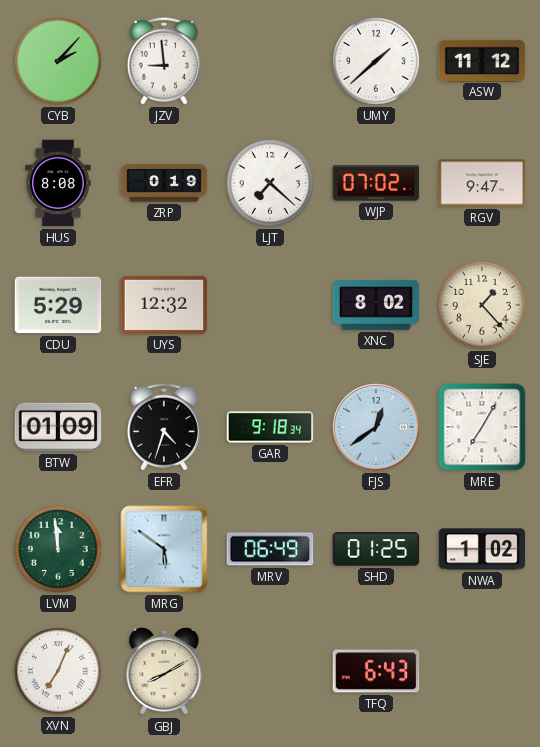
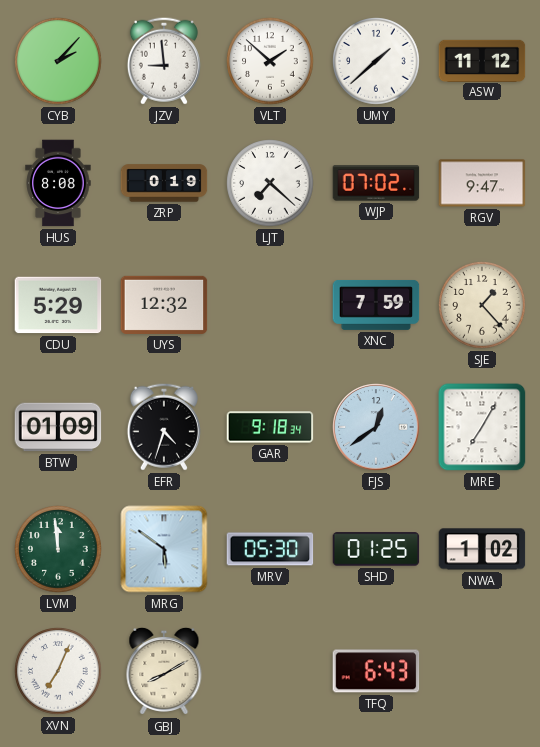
VLT: none -> 1:52
XNC: 8:02 -> 7:59
MRV: 06:49 -> 05:30
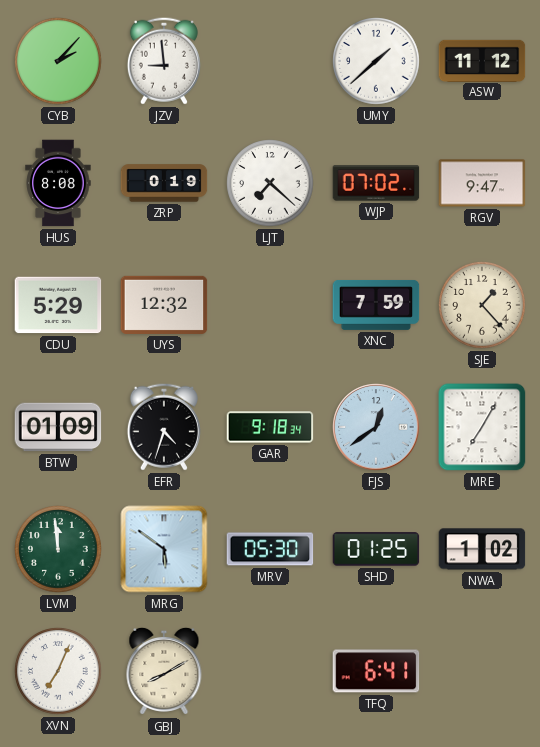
VLT: 1:52 -> none
TFQ: 6:43 -> 6:41
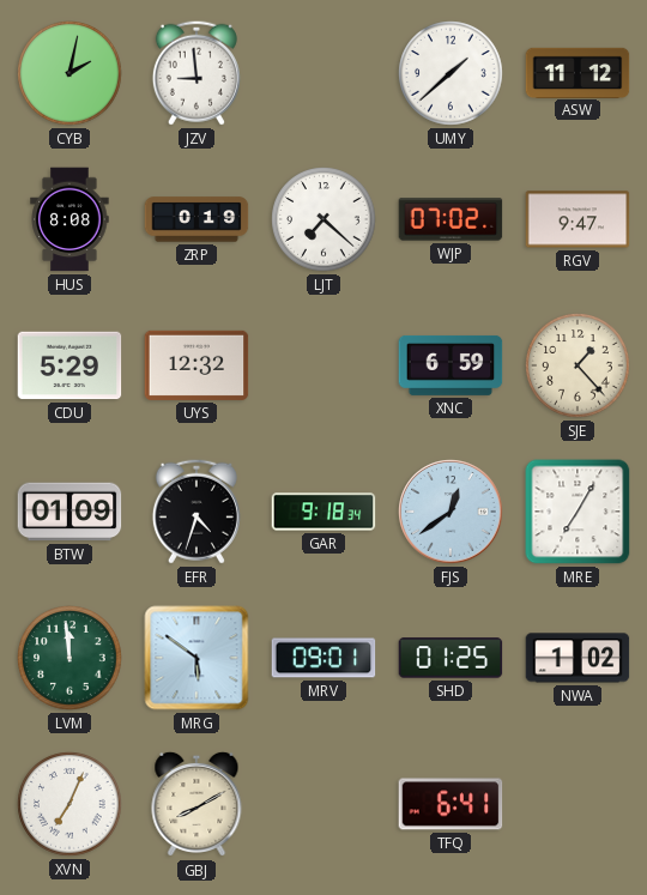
CYB: 2:07 -> 2:02
XNC: 7:59 -> 6:59
MRV: 05:30 -> 09:01
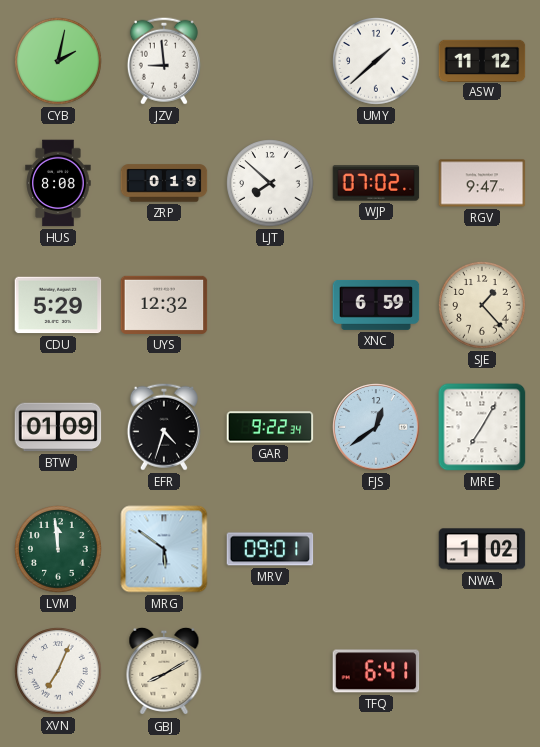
LJT: 7:22 -> 7:52
GAR: 9:18 -> 9:22
SHD: 01:25 -> none
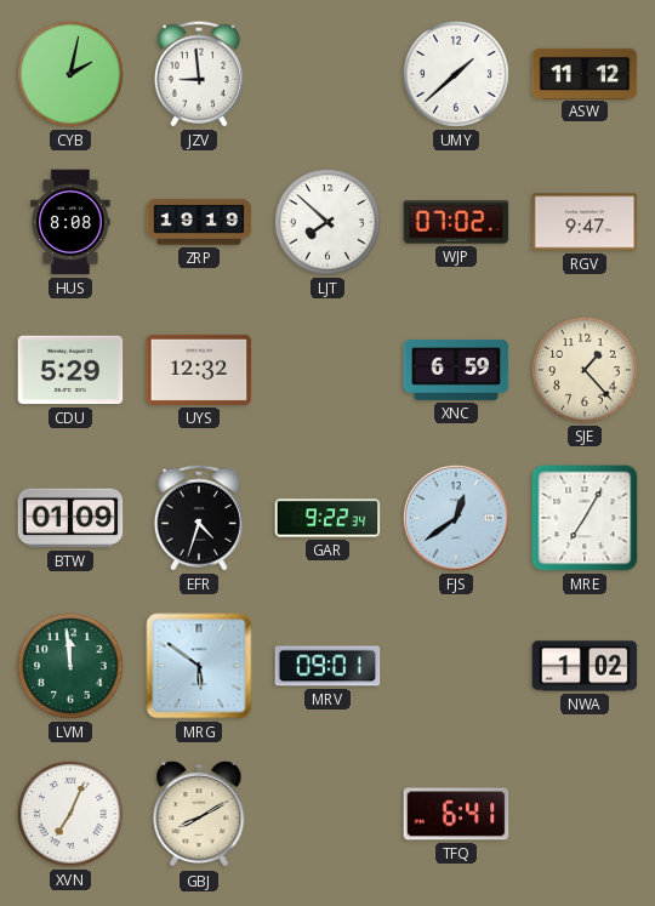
ZRP: 0:19 -> 19:19
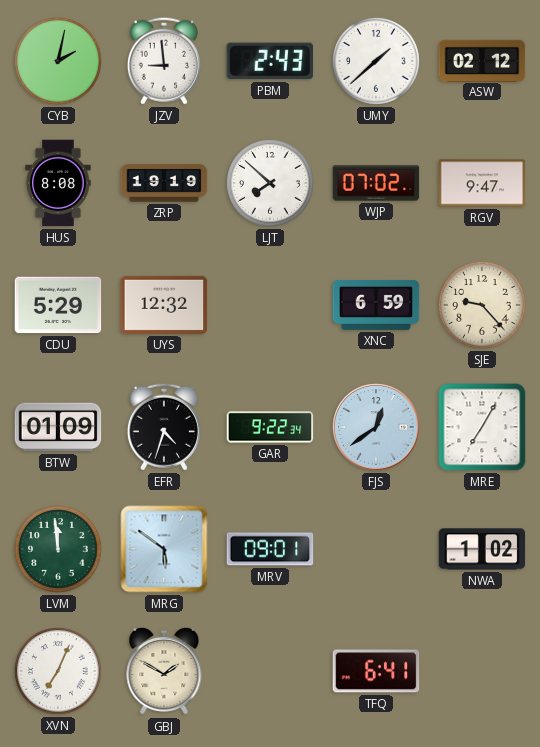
PBM: none -> 2:43
ASW: 11:12 -> 02:12
SJE: 1:23 -> 9:23
GBJ: 8:10 -> 1:50
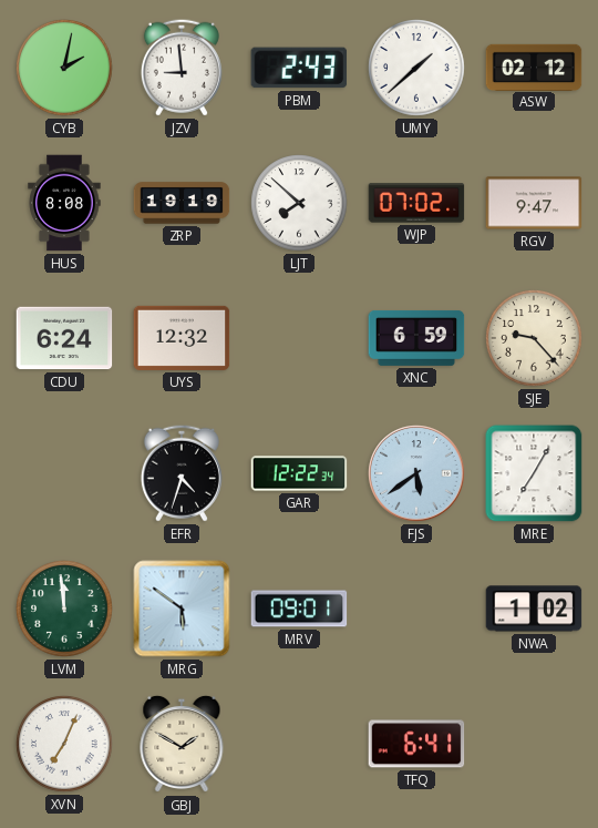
CDU: 5:29 -> 6:24
BTW: 01:09 -> none
GAR: 9:22 -> 12:22
FJS: 12:39 -> 5:39
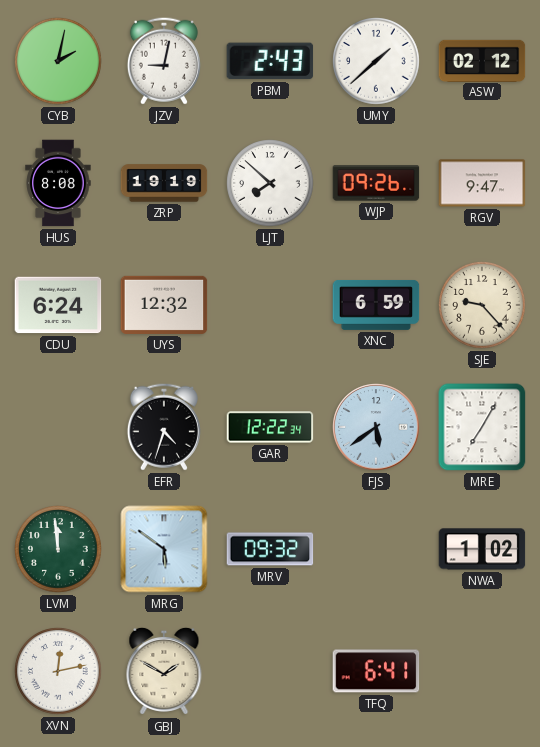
JZV: 8:59 -> 9:02
WJP: 07:02 -> 09:26
MRV: 09:01 -> 09:32
XVN: 7:04 -> 12:13
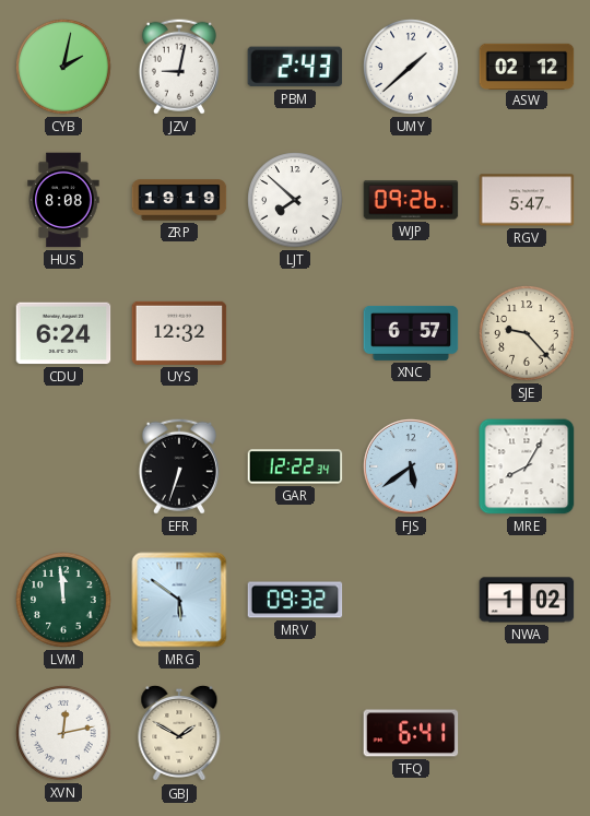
RGV: 9:47 -> 5:47
XNC: 6:59 -> 6:57
EFR: 4:33 -> 6:33
MRE: 7:05 -> 8:05
